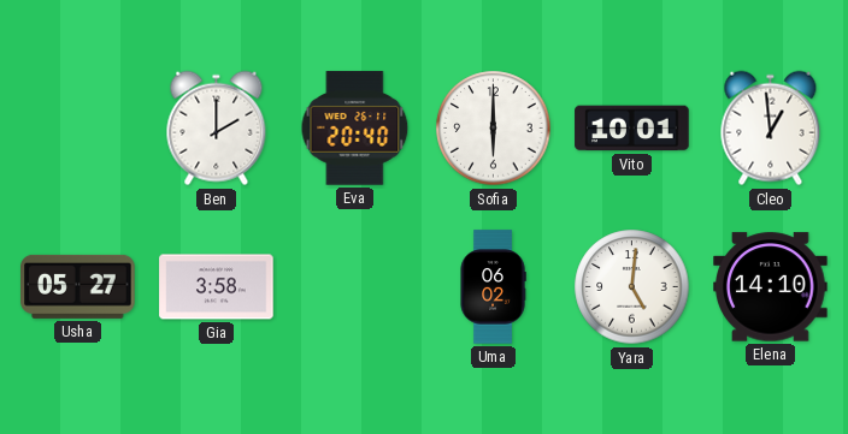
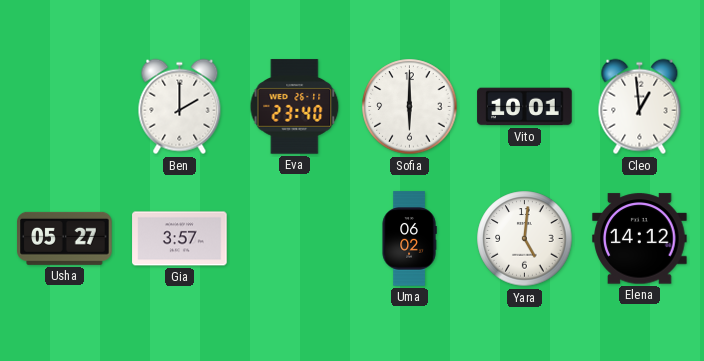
Eva: 20:40 -> 23:40
Gia: 3:58 -> 3:57
Elena: 14:10 -> 14:12
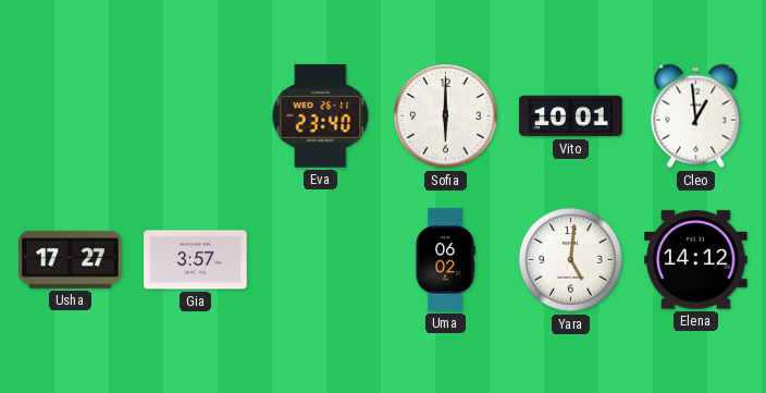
Ben: 2:00 -> none
Usha: 05:27 -> 17:27
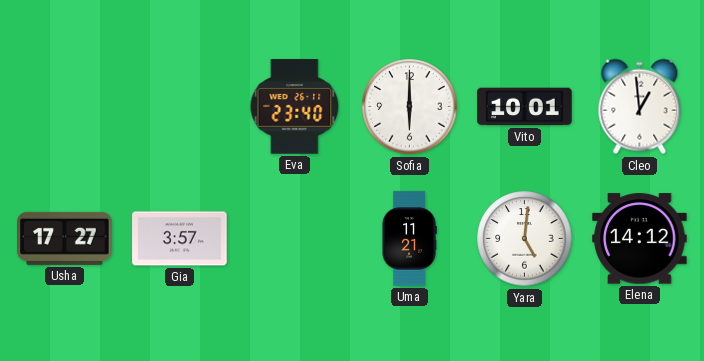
Uma: 06:02 -> 11:21
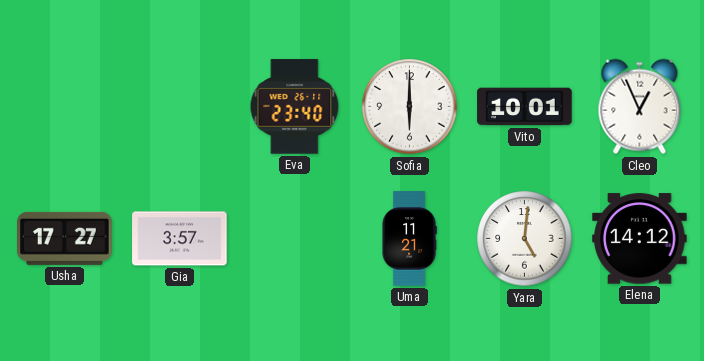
Cleo: 12:59 -> 12:56
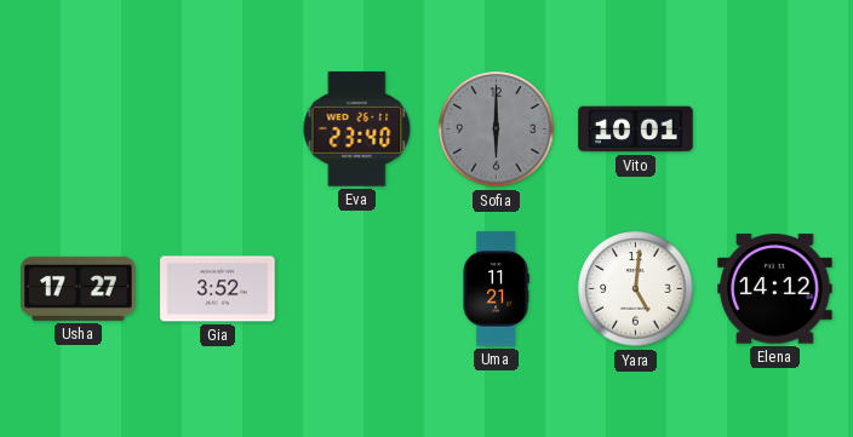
Sofia dial: white -> grey
Cleo: 12:56 -> none
Gia: 3:57 -> 3:52
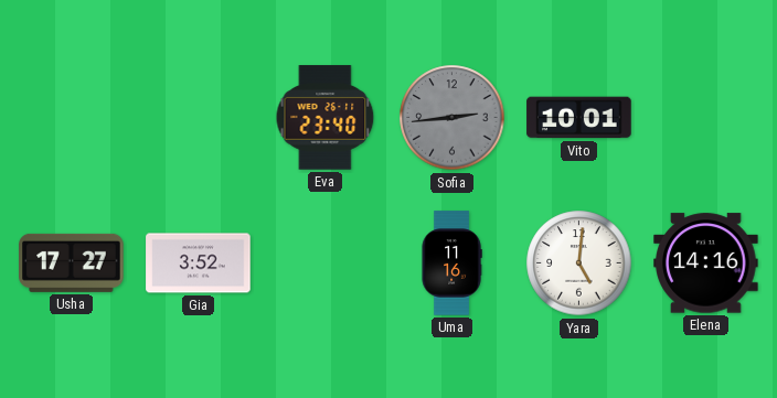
Sofia: 6:00 -> 2:44
Uma: 11:21 -> 11:16
Elena: 14:12 -> 14:16
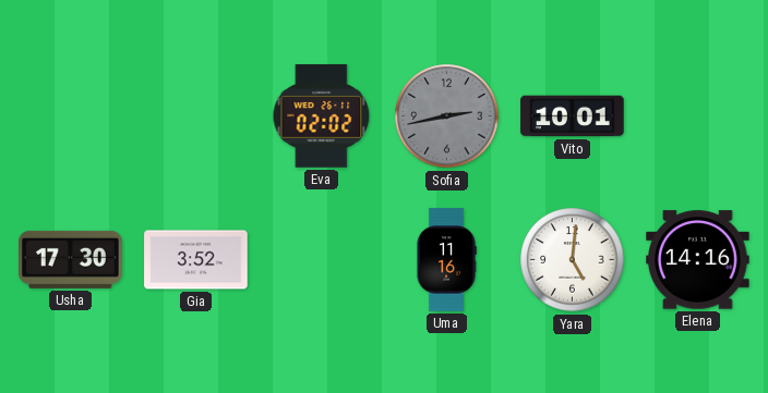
Eva: 23:40 -> 02:02
Sofia: 2:44 -> 2:43
Usha: 17:27 -> 17:30
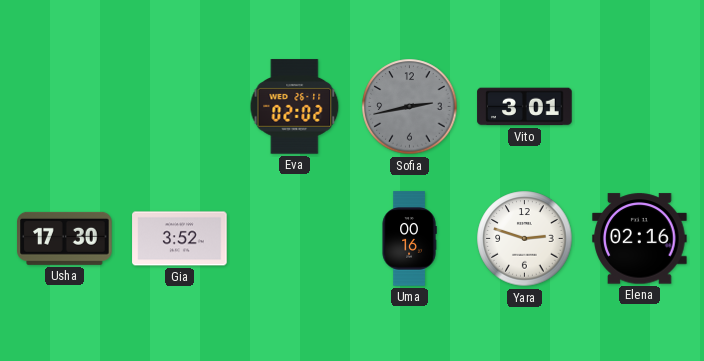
Vito: 10:01 -> 3:01
Uma: 11:16 -> 00:16
Yara: 5:01 -> 2:48
Elena: 14:16 -> 02:16
